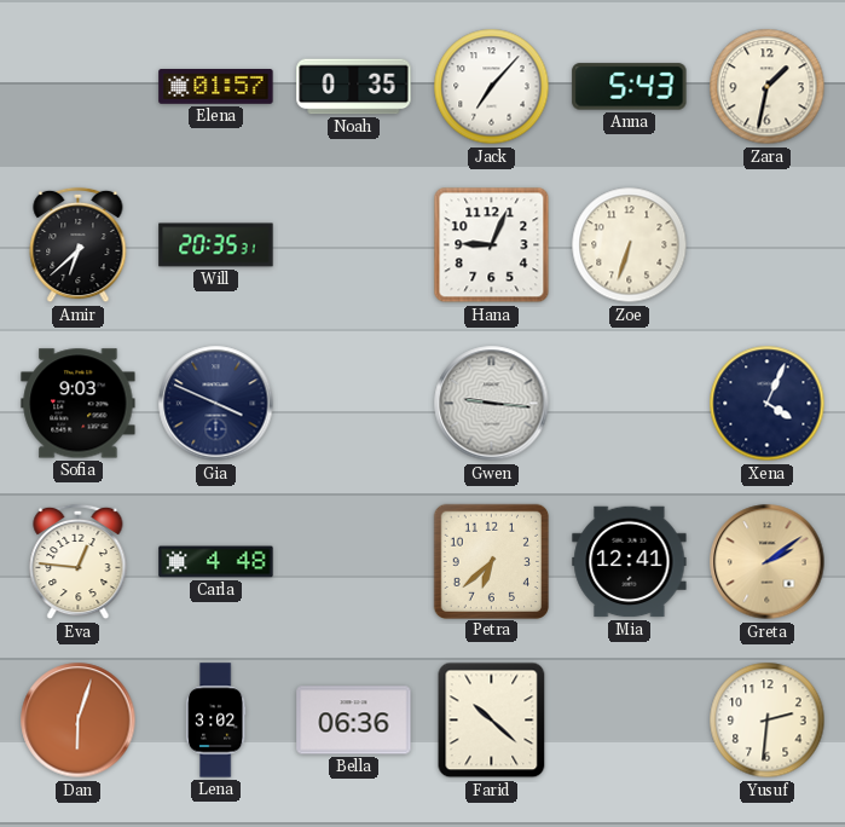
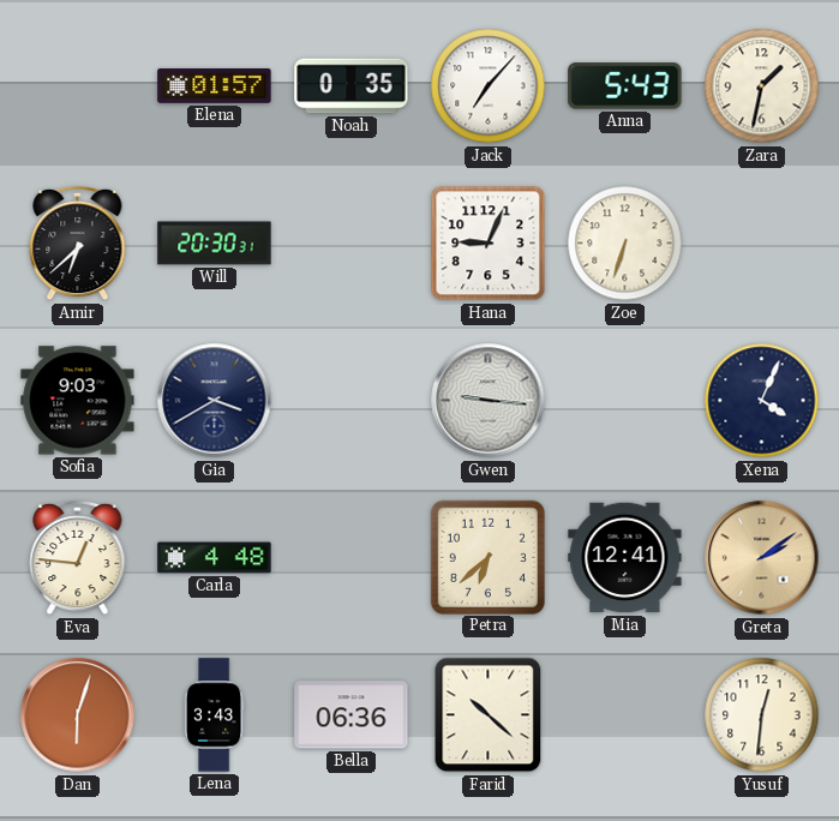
Will: 20:35 -> 20:30
Gia: 3:49 -> 3:40
Lena: 3:02 -> 3:43
Yusuf: 2:31 -> 12:31
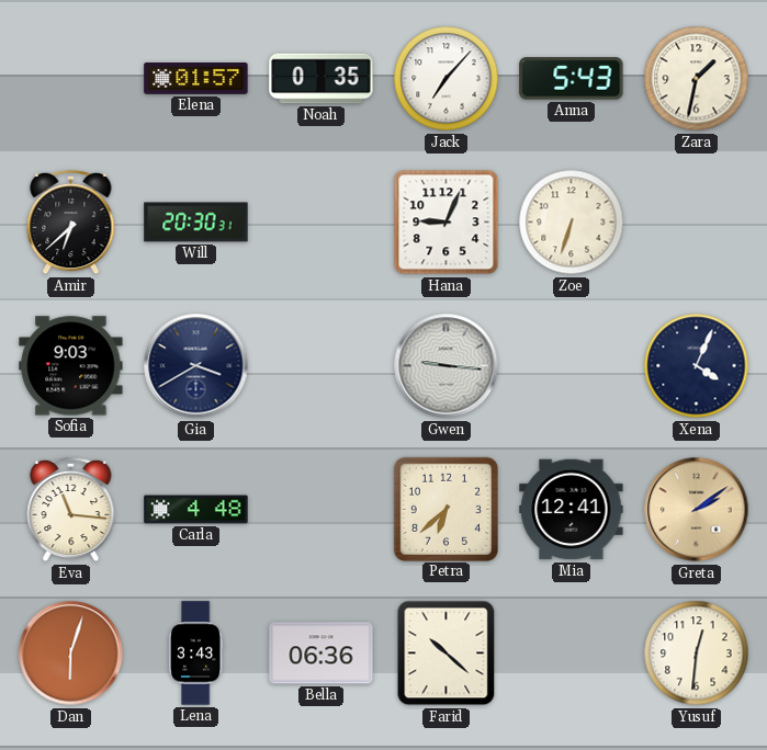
Eva: 12:46 -> 11:16
